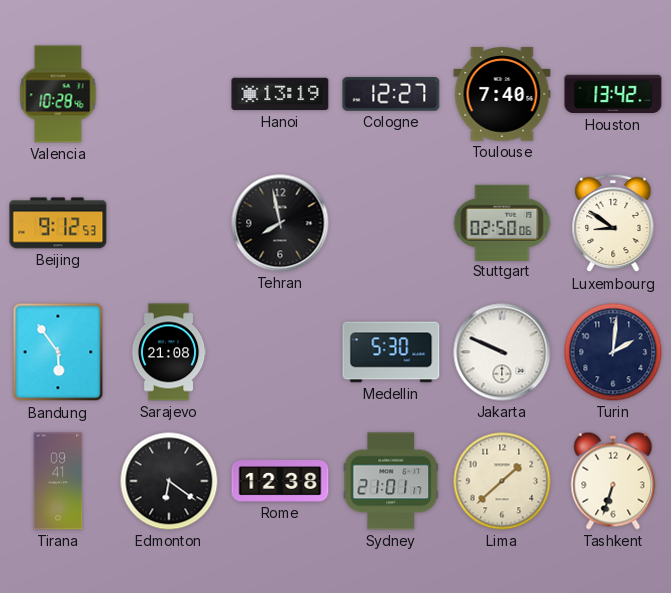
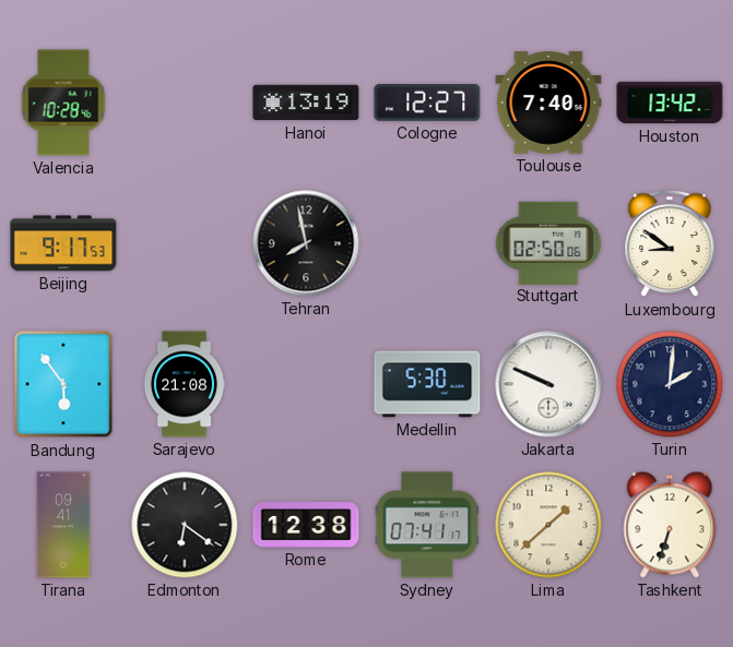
Beijing: 9:12 -> 9:17
Sydney: 21:01 -> 07:41
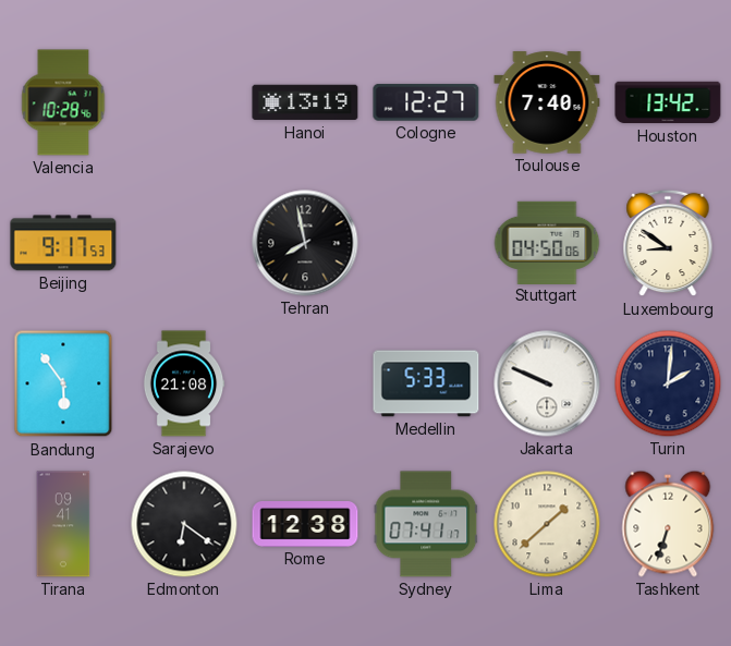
Stuttgart: 02:50 -> 04:50
Medellin: 5:30 -> 5:33
